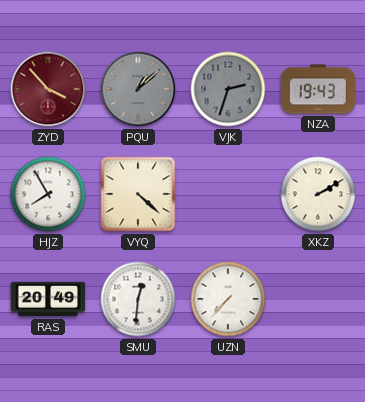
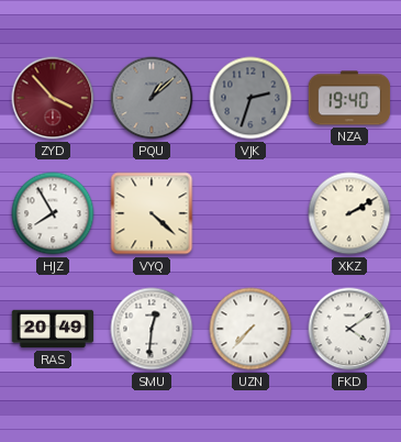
NZA: 19:43 -> 19:40
FKD: none -> 4:09
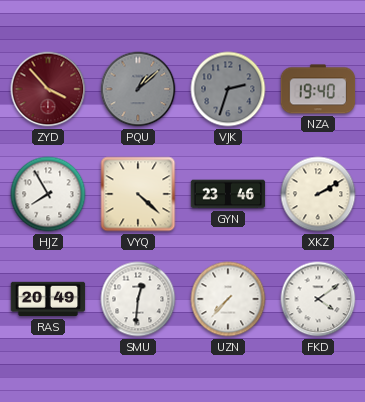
GYN: none -> 23:46
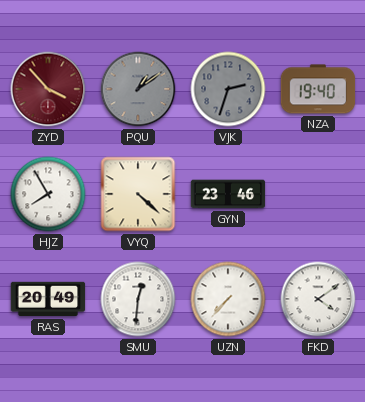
PQU: 1:08 -> 1:09
XKZ: 2:10 -> none
